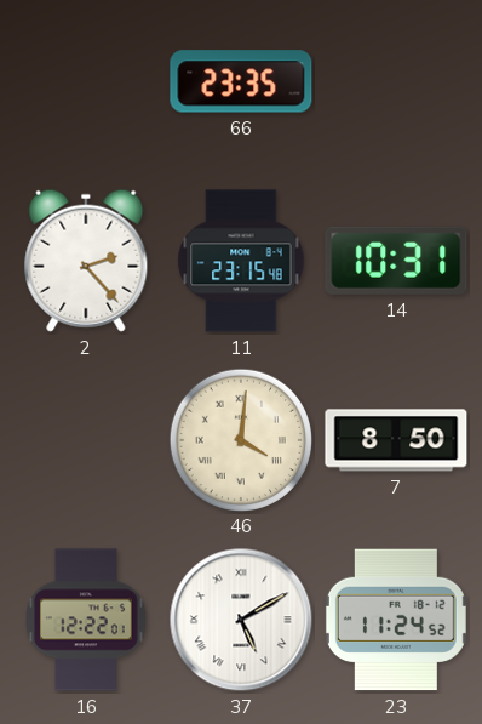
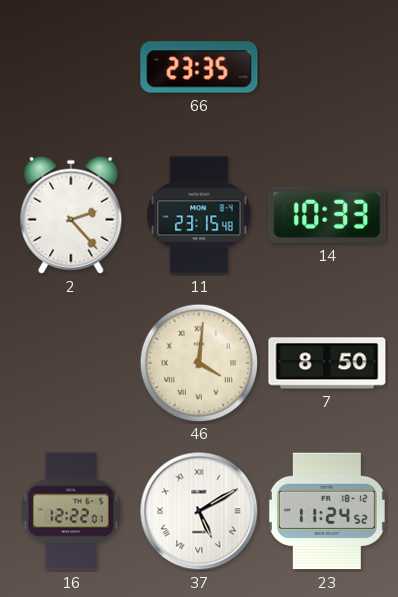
14: 10:31 -> 10:33
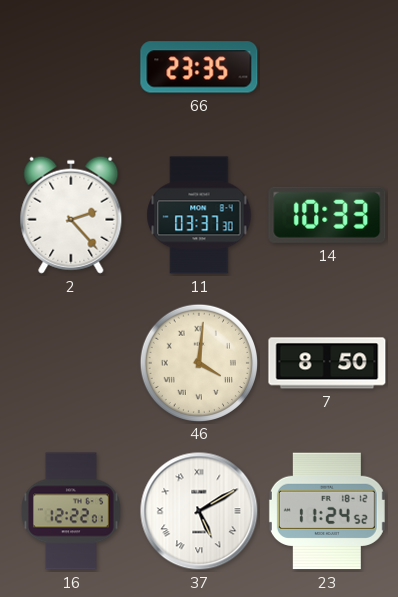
11: 23:15 -> 03:37
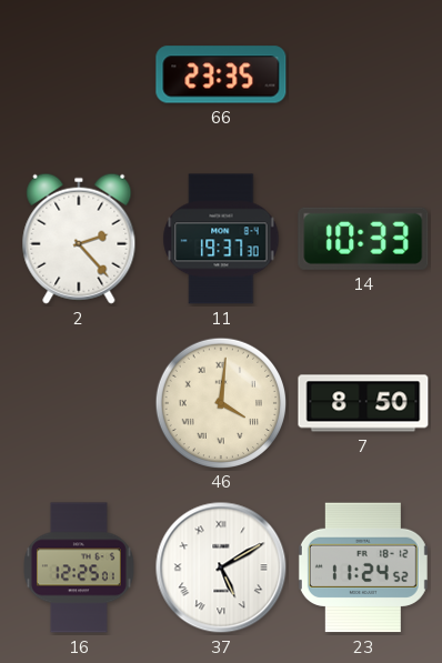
11: 03:37 -> 19:37
16: 12:22 -> 12:25
